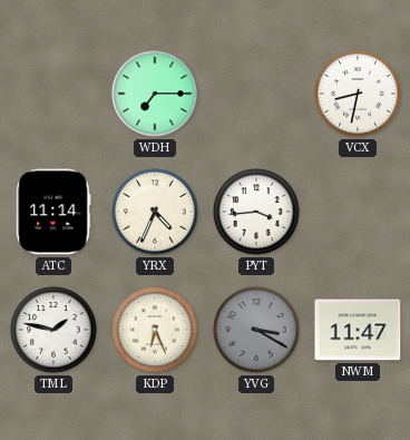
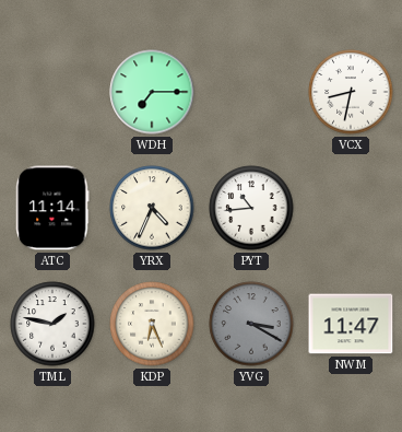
PYT: 3:44 -> 10:44
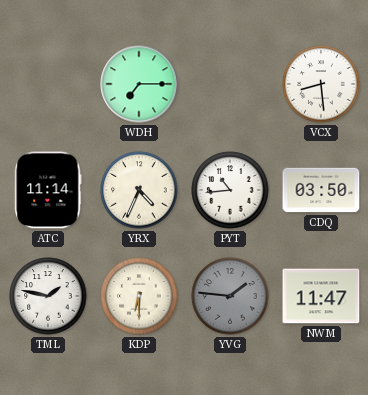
VCX: 8:32 -> 8:29
CDQ: none -> 03:50
KDP: 6:26 -> 6:30
YVG: 3:20 -> 1:46
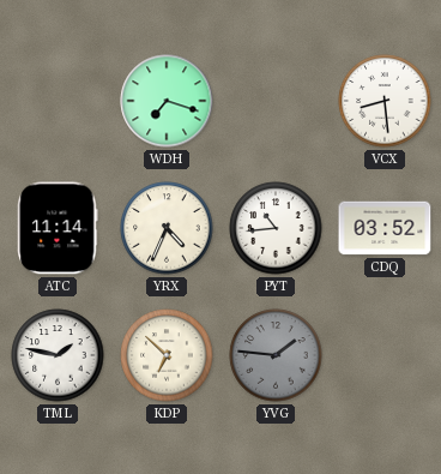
WDH: 7:15 -> 7:18
CDQ: 03:50 -> 03:52
KDP: 6:30 -> 6:52
NWM: 11:47 -> none
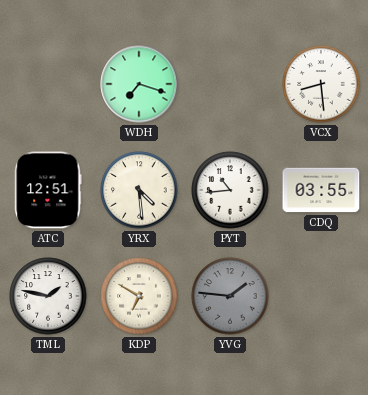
ATC: 11:14 -> 12:51
YRX: 4:34 -> 4:29
CDQ: 03:52 -> 03:55
KDP: 6:52 -> 6:50
